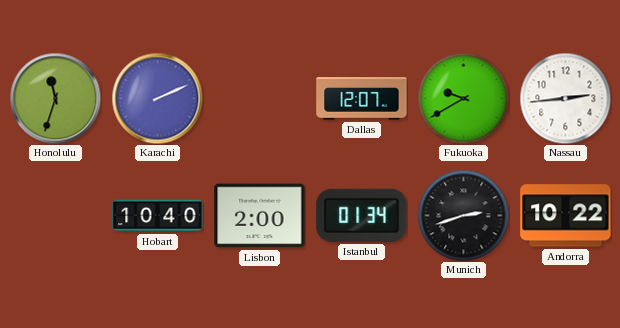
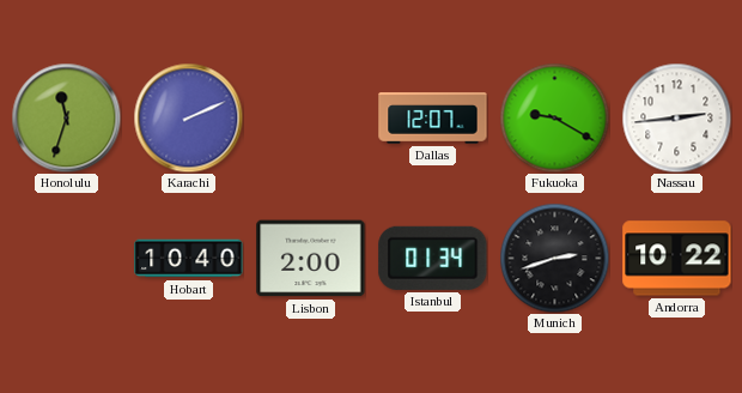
Fukuoka: 9:40 -> 9:20
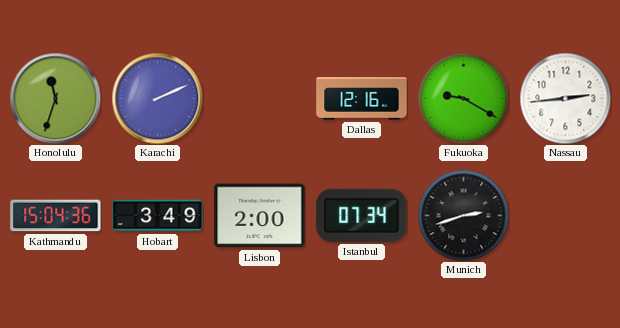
Dallas: 12:07 -> 12:16
Kathmandu: none -> 15:04
Hobart: 10:40 -> 3:49
Istanbul: 01:34 -> 07:34
Andorra: 10:22 -> none
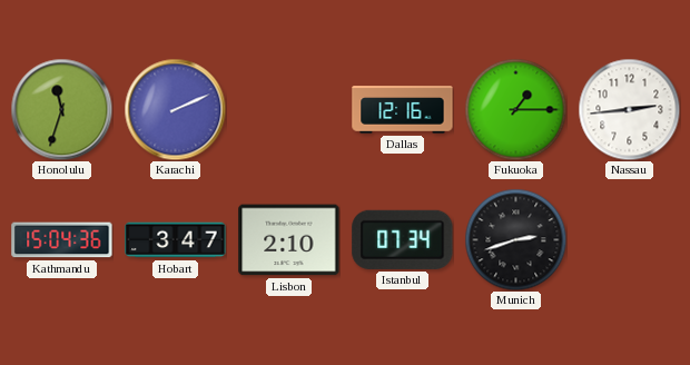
Fukuoka: 9:20 -> 1:15
Hobart: 3:49 -> 3:47
Lisbon: 2:00 -> 2:10
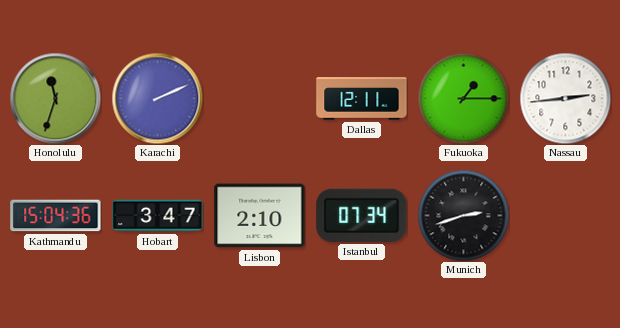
Dallas: 12:16 -> 12:11
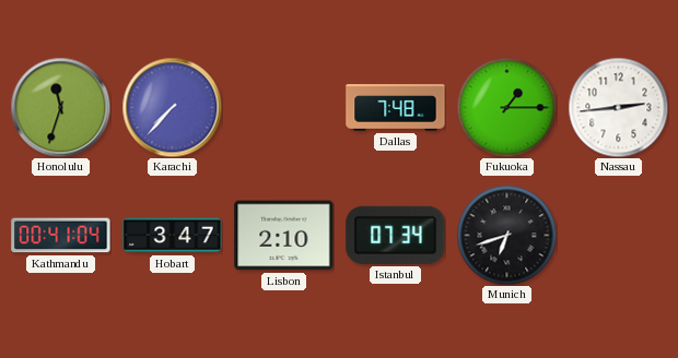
Karachi: 2:11 -> 7:37
Dallas: 12:11 -> 7:48
Kathmandu: 15:04 -> 00:41
Munich: 2:42 -> 6:42
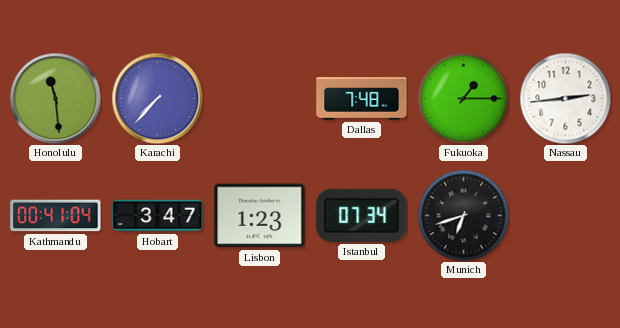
Honolulu: 11:33 -> 11:29
Lisbon: 2:10 -> 1:23
